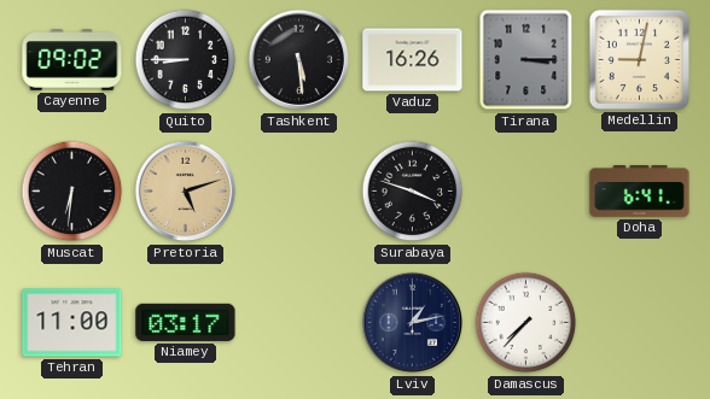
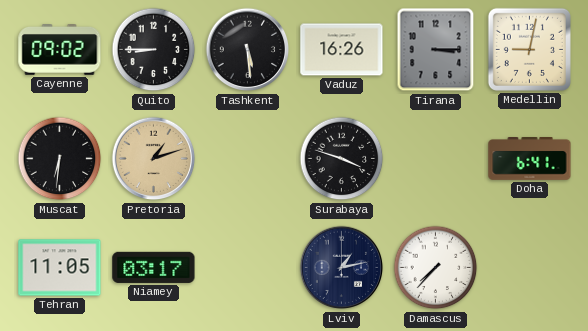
Pretoria: 5:12 -> 1:12
Tehran: 11:00 -> 11:05
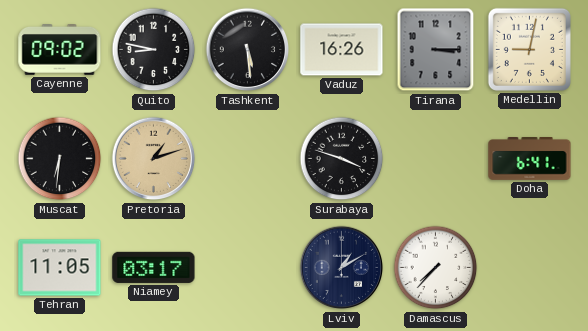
Quito: 8:45 -> 8:47
Lviv: 1:13 -> 1:10
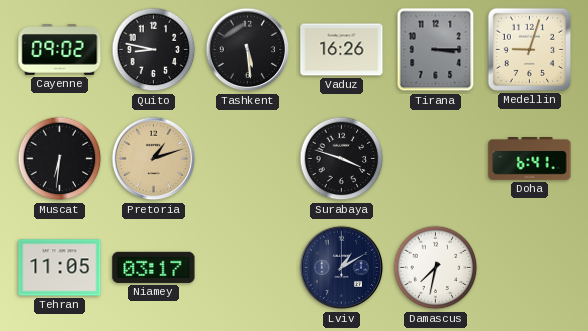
Medellin: 9:02 -> 9:03
Damascus: 7:37 -> 7:32
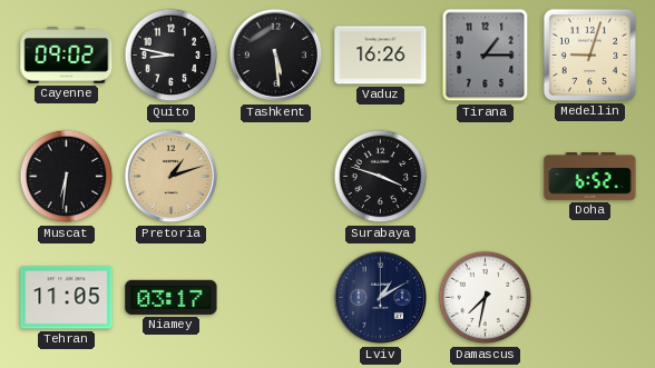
Tirana: 3:15 -> 1:15
Doha: 6:41 -> 6:52
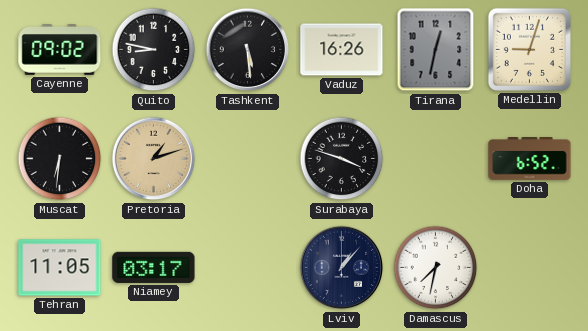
Tirana: 1:15 -> 12:32
Lviv: 1:10 -> 1:07
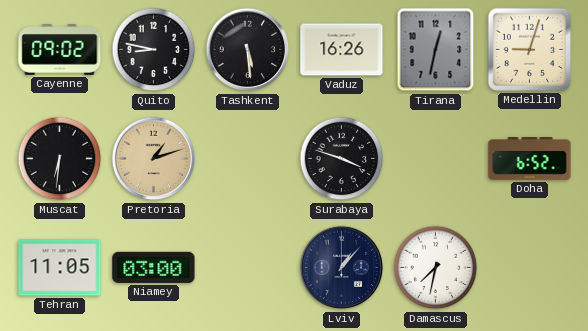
Niamey: 03:17 -> 03:00
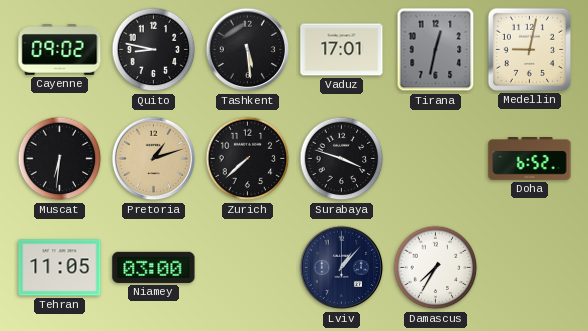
Vaduz: 16:26 -> 17:01
Medellin: 9:03 -> 9:02
Zurich: none -> 7:38
Damascus: 7:32 -> 7:35
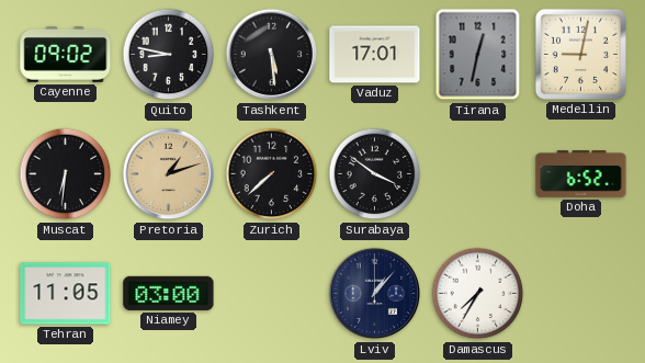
Surabaya: 3:48 -> 3:51
